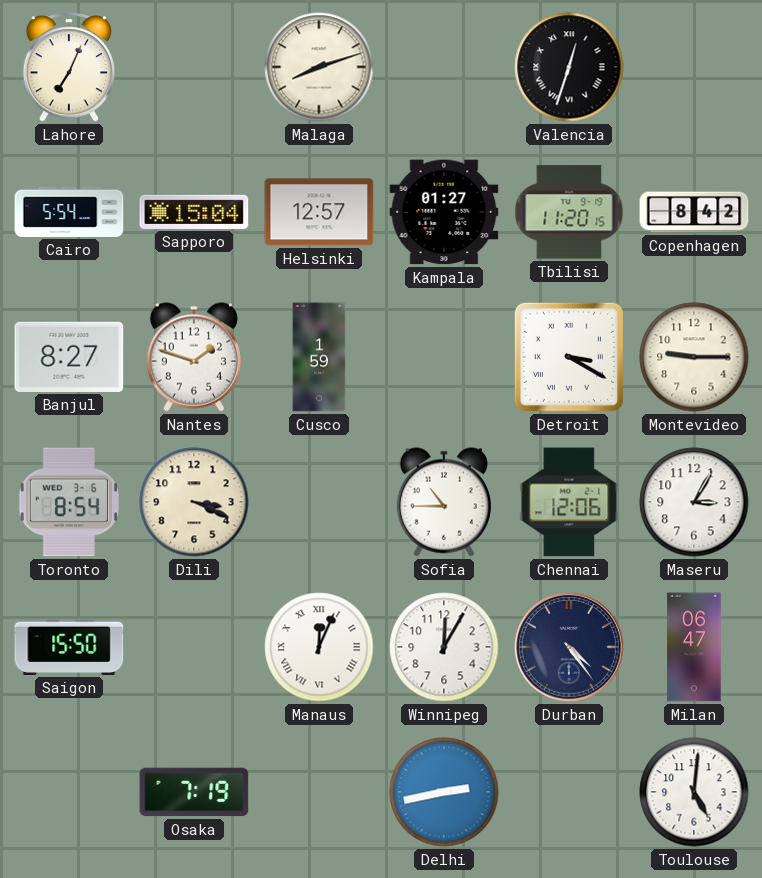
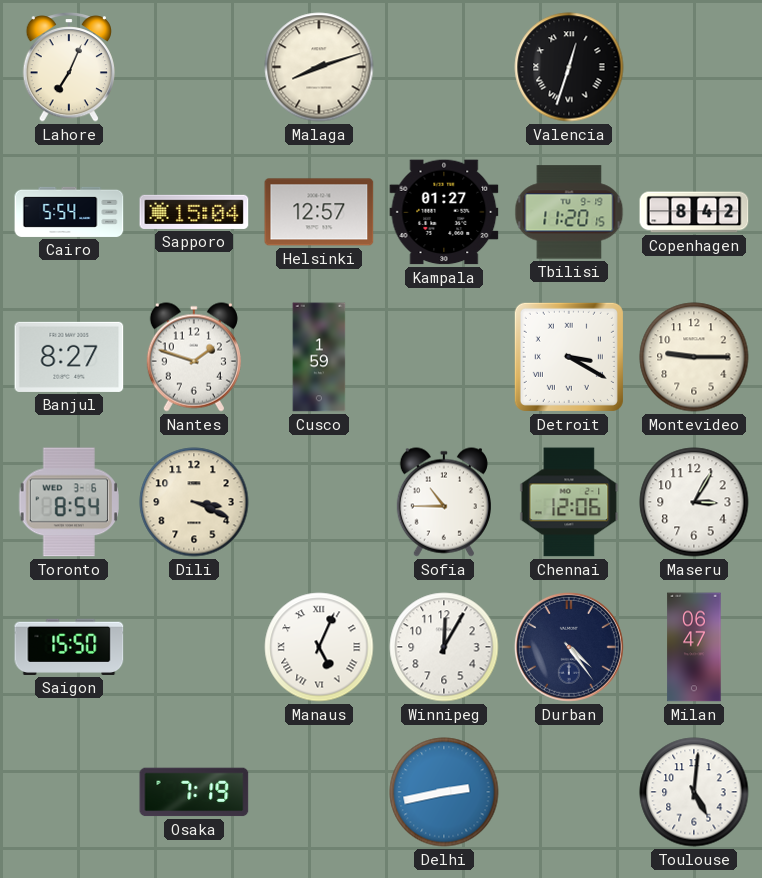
Manaus: 12:04 -> 5:04
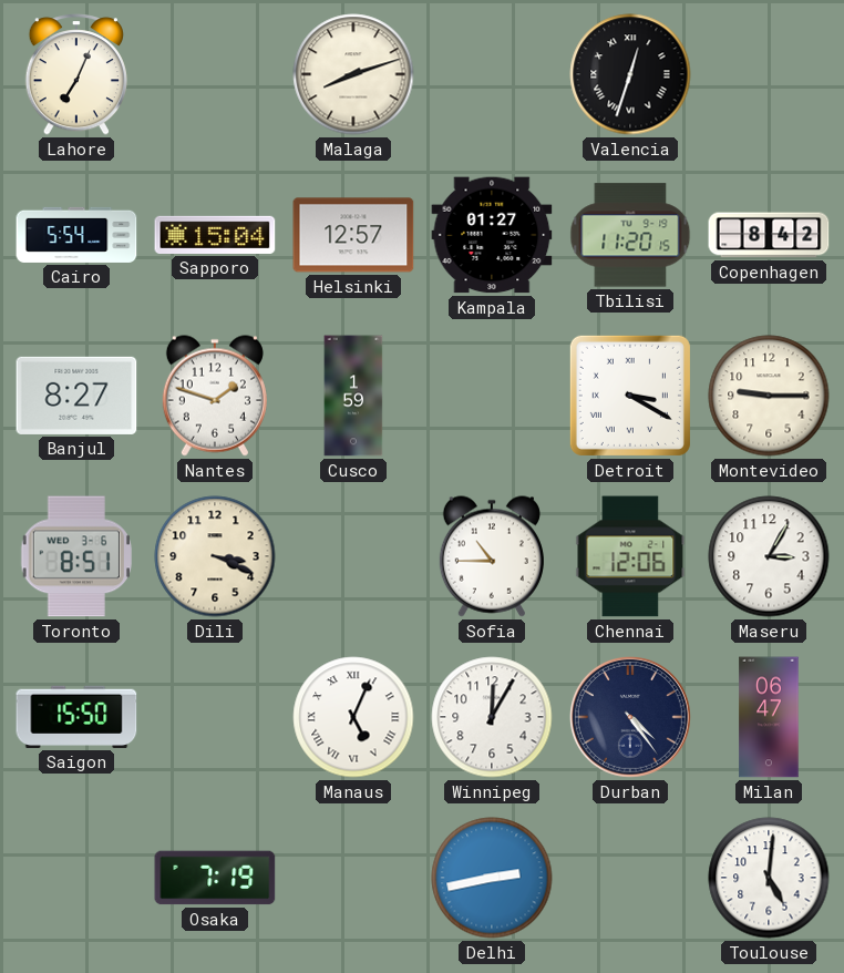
Toronto: 8:54 -> 8:51
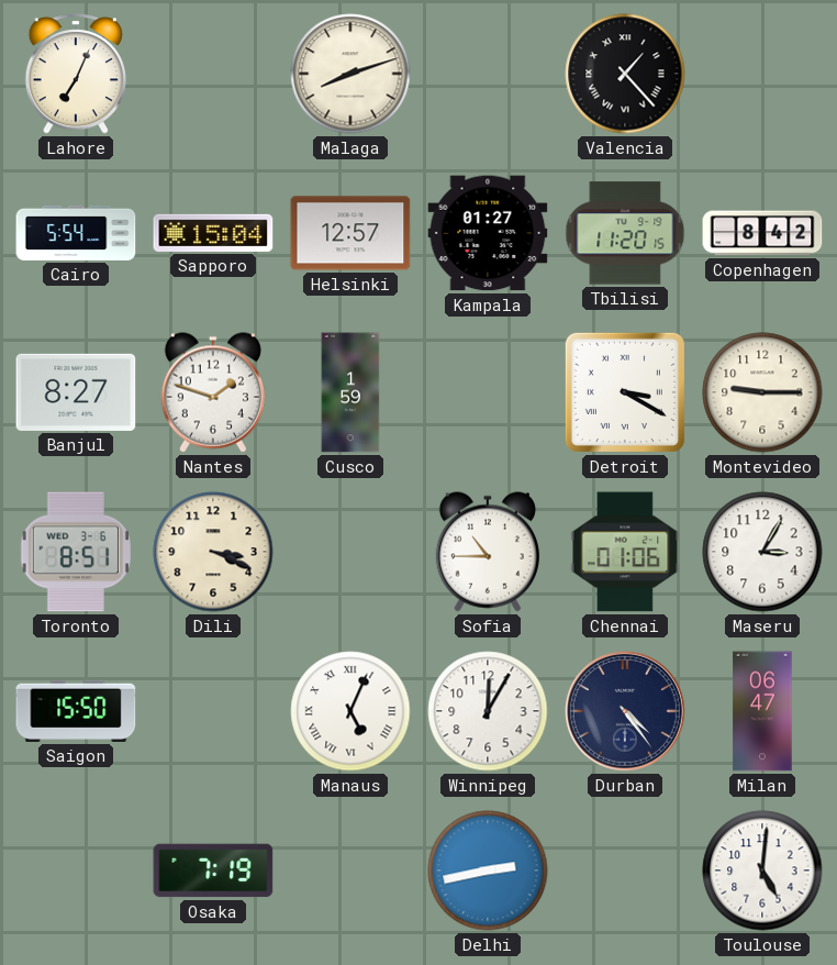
Valencia: 12:33 -> 1:23
Chennai: 12:06 -> 01:06
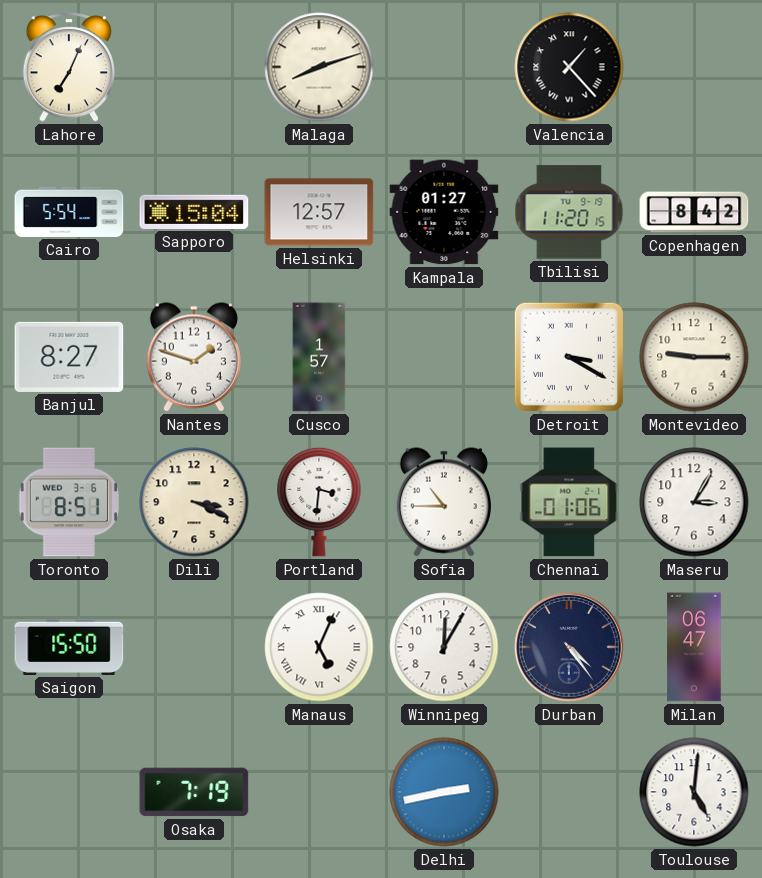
Cusco: 1:59 -> 1:57
Portland: none -> 3:31
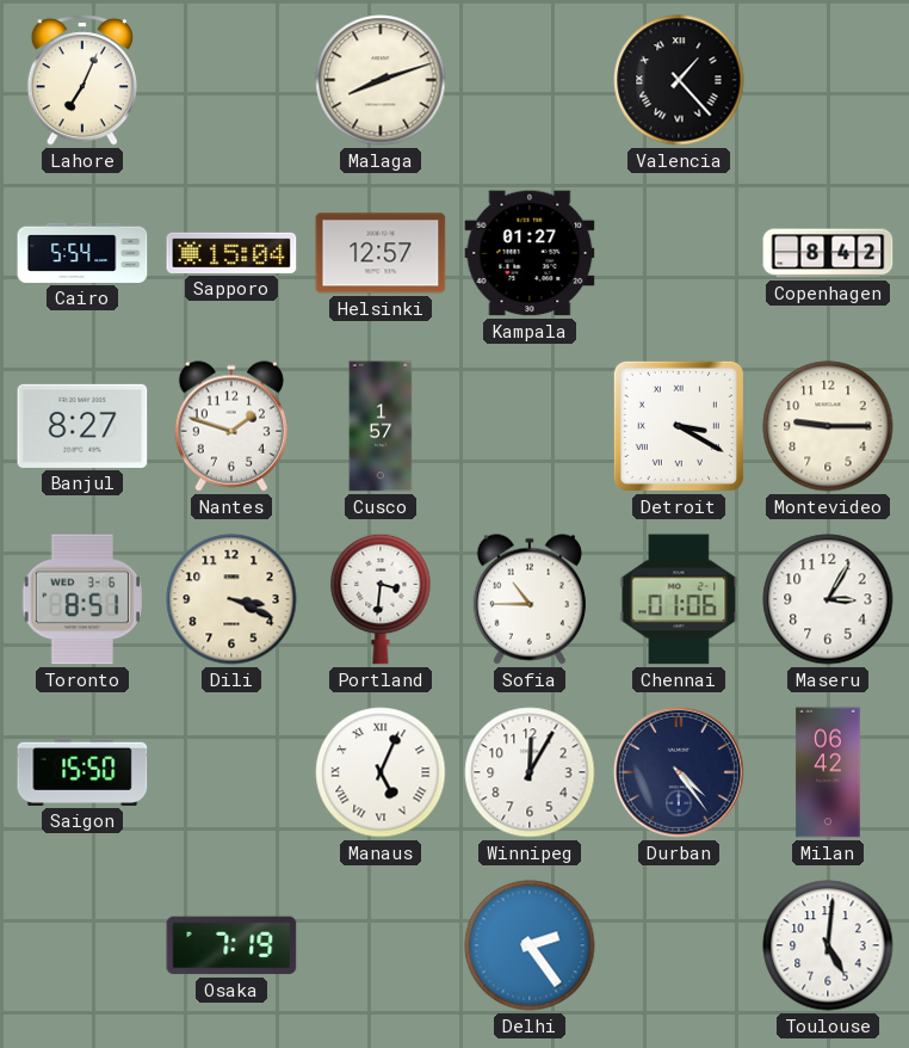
Tbilisi: 11:20 -> none
Milan: 06:47 -> 06:42
Delhi: 2:43 -> 2:24
